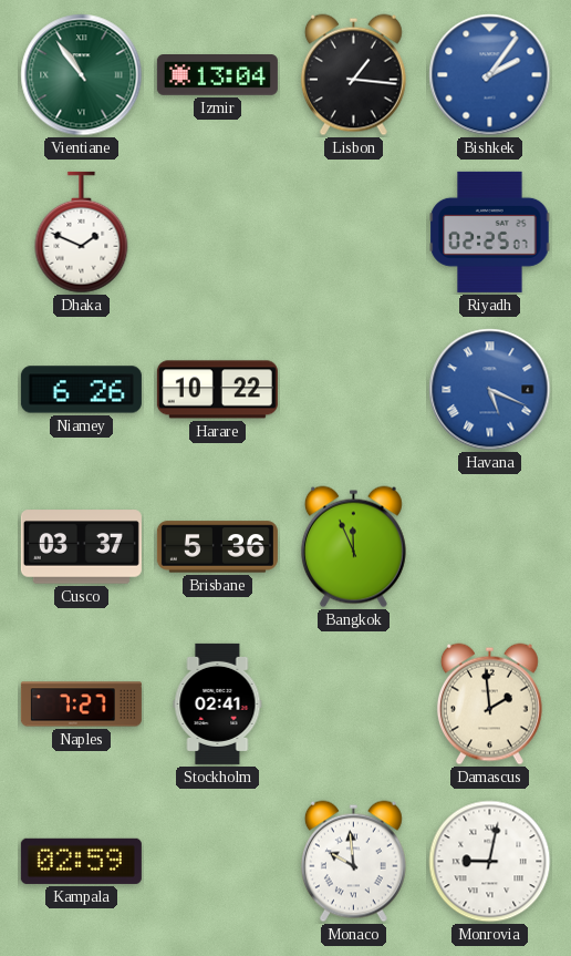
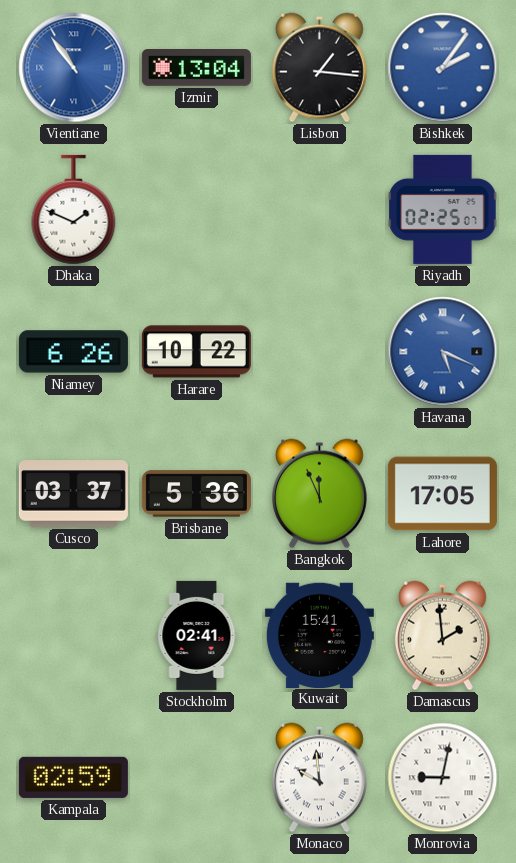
Vientiane dial: green -> blue
Lahore: none -> 17:05
Naples: 7:27 -> none
Kuwait: none -> 15:41
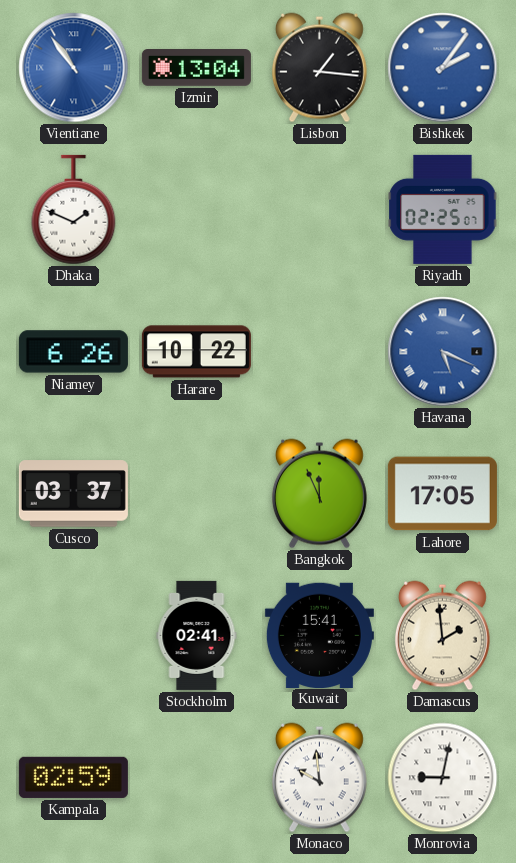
Brisbane: 5:36 -> none
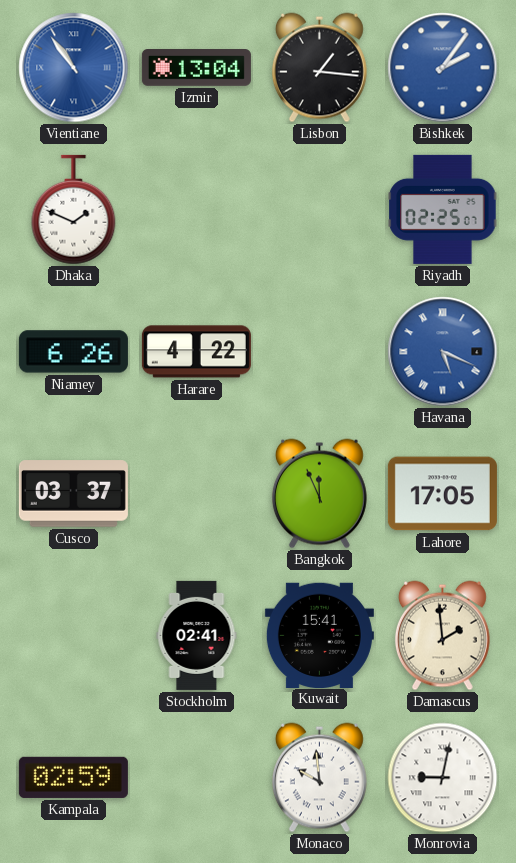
Harare: 10:22 -> 4:22
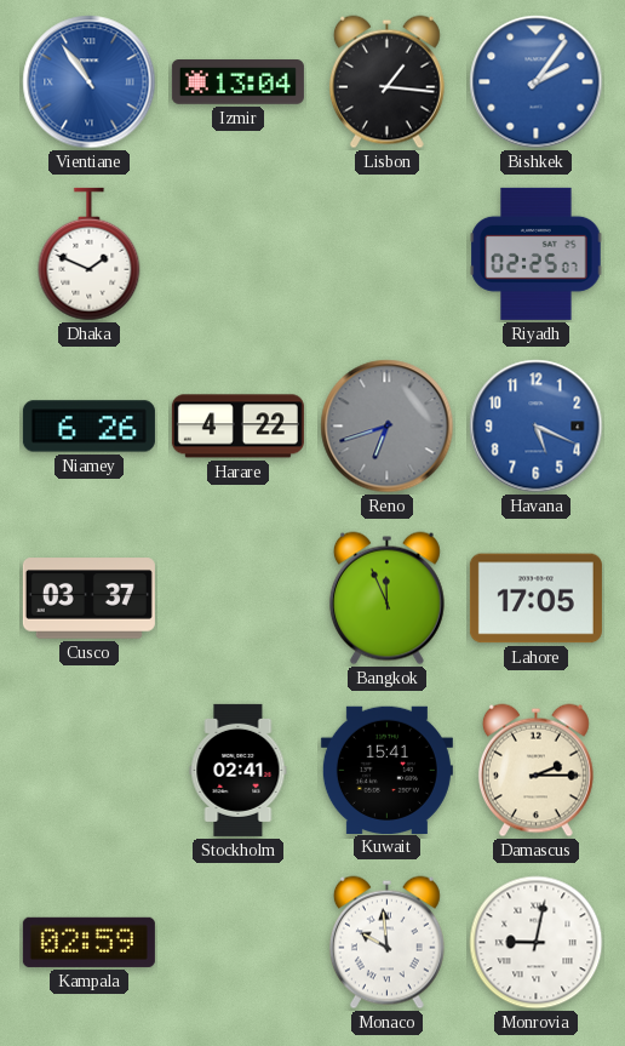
Reno: none -> 6:42
Havana numerals: Roman -> Arabic
Damascus: 1:59 -> 2:15
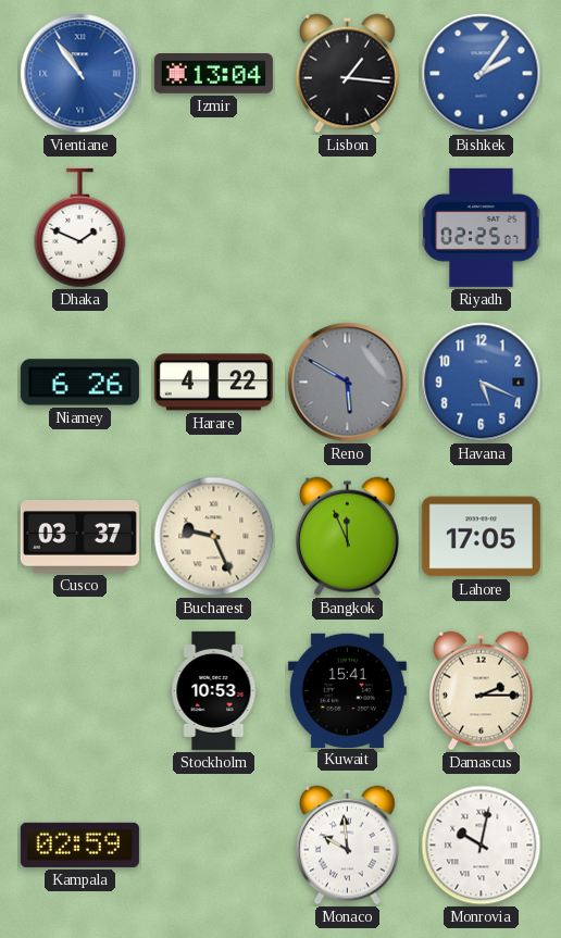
Reno: 6:42 -> 5:50
Bucharest: none -> 9:26
Stockholm: 02:41 -> 10:53
Monrovia: 9:02 -> 10:02
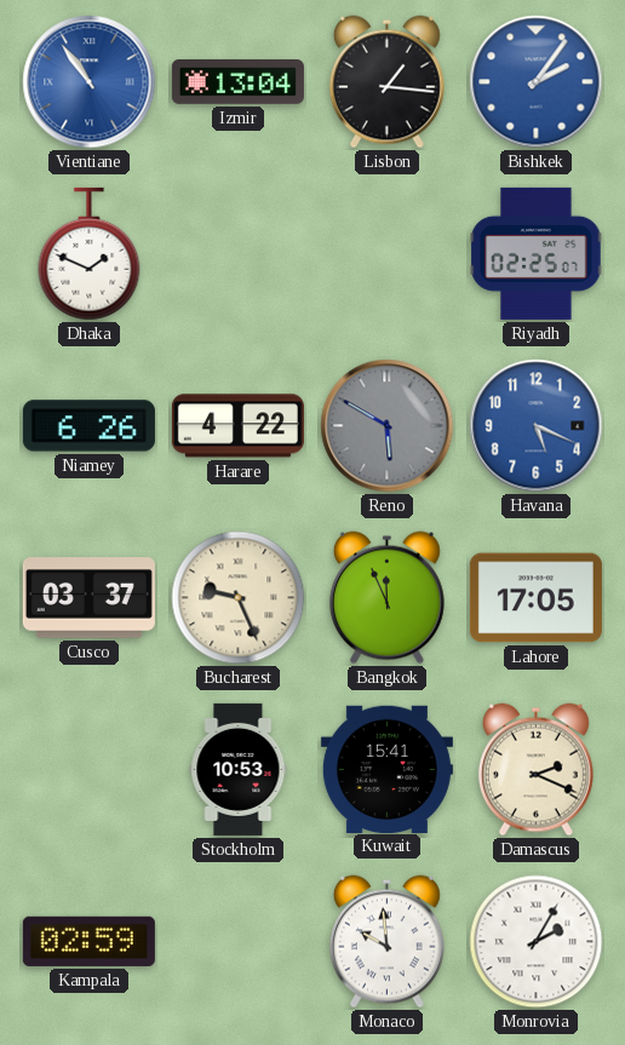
Damascus: 2:15 -> 2:19
Monrovia: 10:02 -> 2:05
